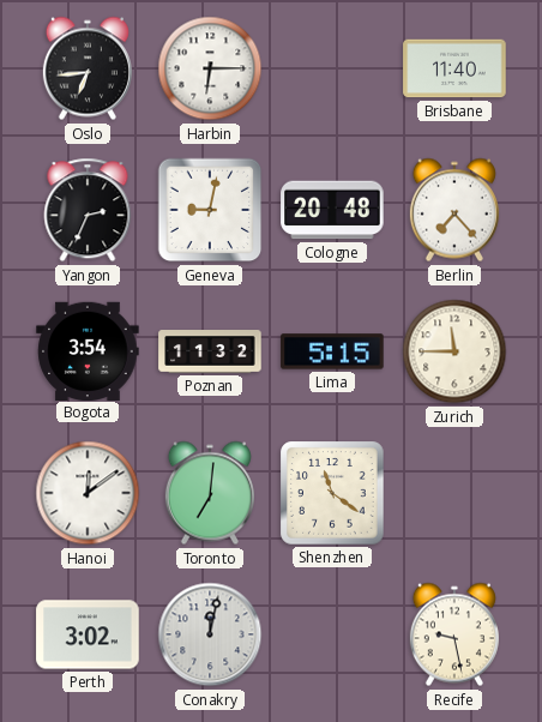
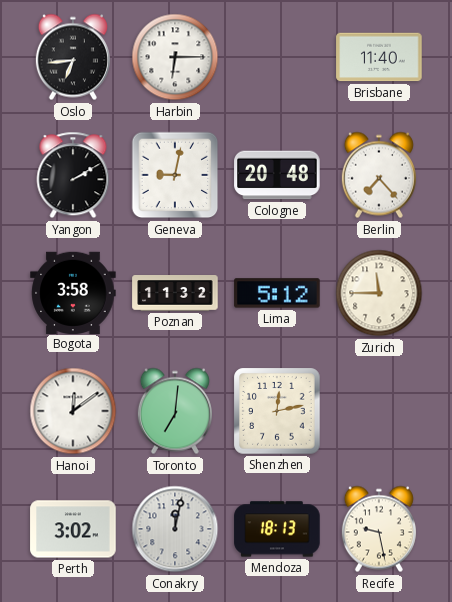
Yangon: 2:34 -> 2:10
Bogota: 3:54 -> 3:58
Lima: 5:15 -> 5:12
Shenzhen: 11:21 -> 12:13
Mendoza: none -> 18:13
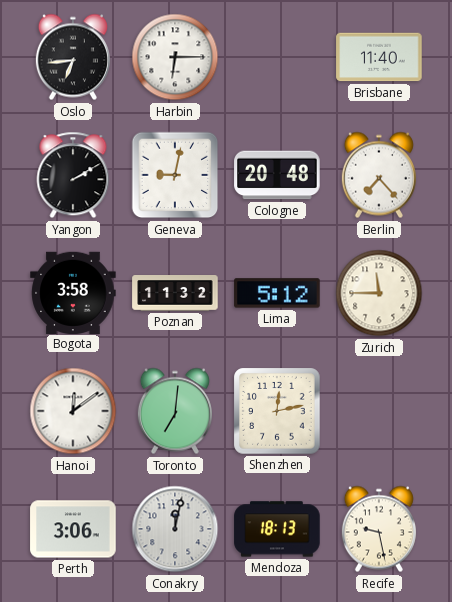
Perth: 3:02 -> 3:06
